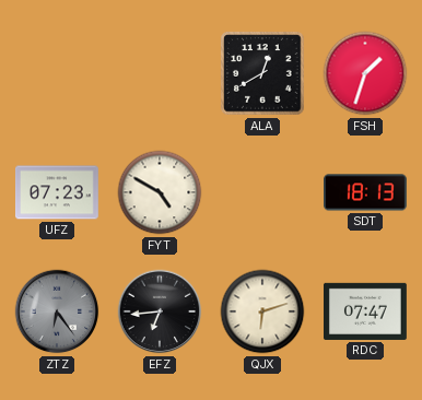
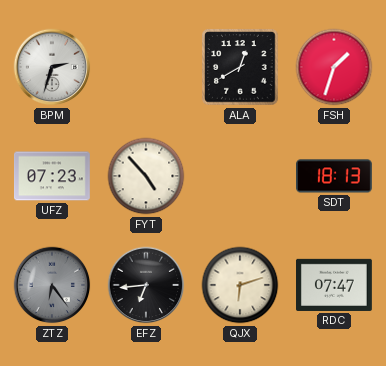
BPM: none -> 2:33
FYT: 4:50 -> 4:53
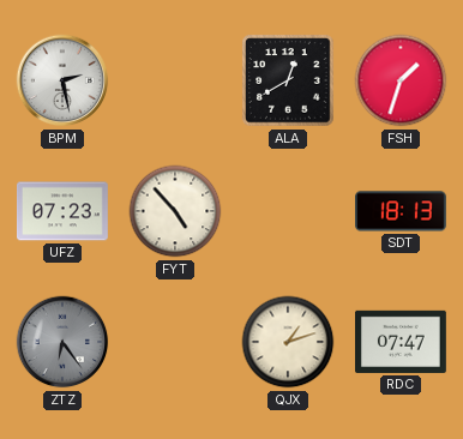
BPM: 2:33 -> 2:28
EFZ: 6:44 -> none
QJX: 6:12 -> 1:12
